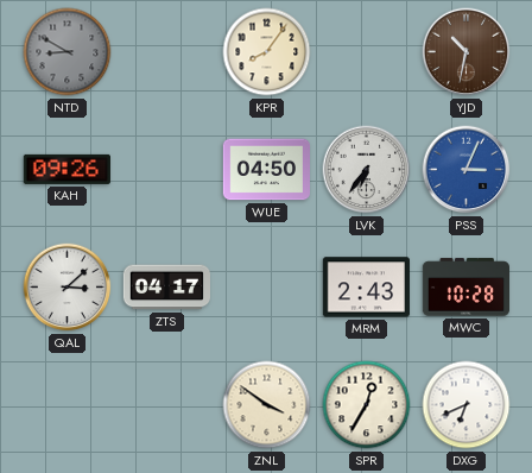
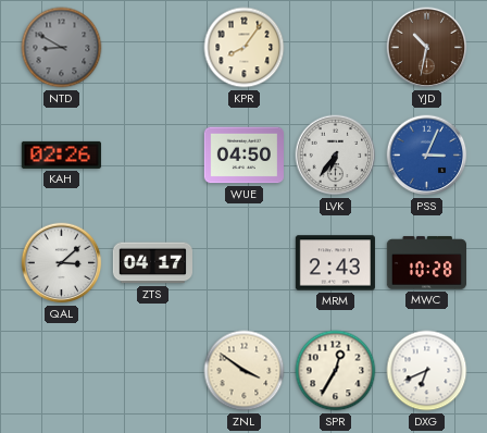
KAH: 09:26 -> 02:26
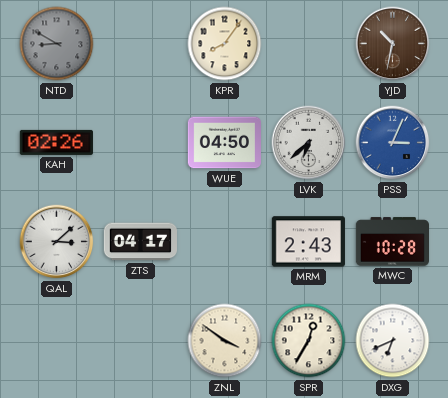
LVK: 6:36 -> 6:38
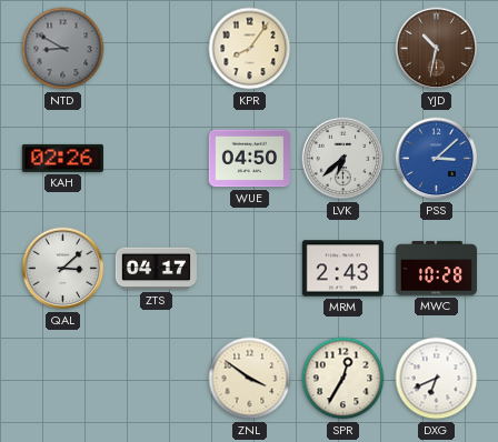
PSS: 3:04 -> 3:08
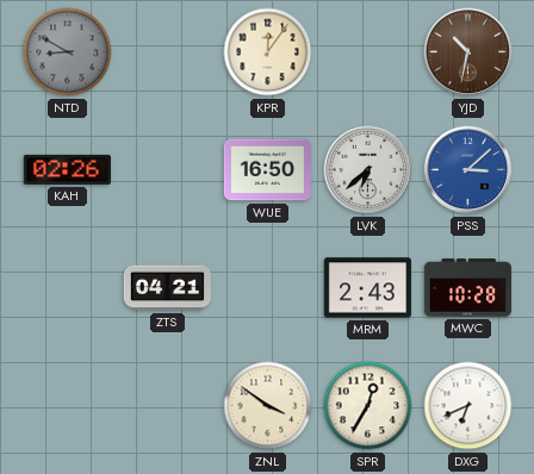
KPR: 8:06 -> 12:06
WUE: 04:50 -> 16:50
QAL: 3:08 -> none
ZTS: 04:17 -> 04:21
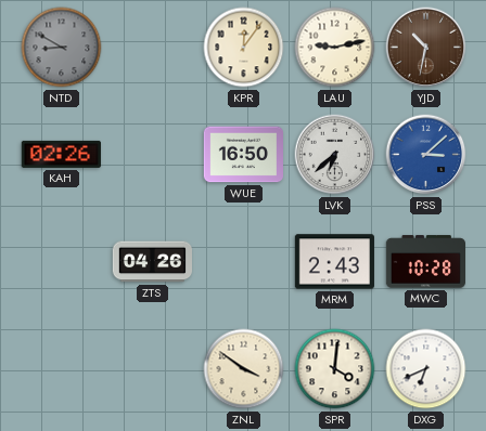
LAU: none -> 9:13
ZTS: 04:21 -> 04:26
SPR: 12:35 -> 4:01
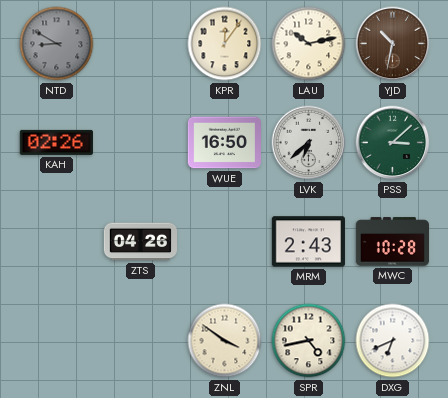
LAU: 9:13 -> 10:13
PSS dial: blue -> green
SPR: 4:01 -> 4:43
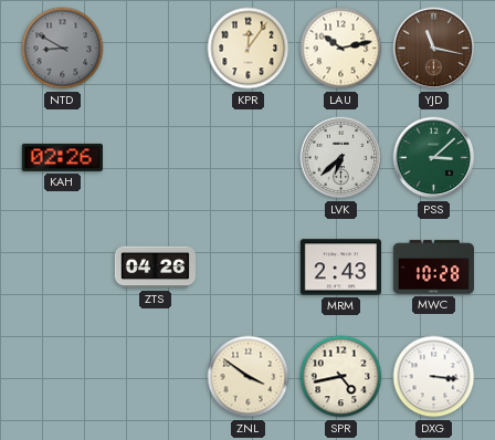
YJD: 10:32 -> 11:17
WUE: 16:50 -> none
DXG: 6:41 -> 3:16
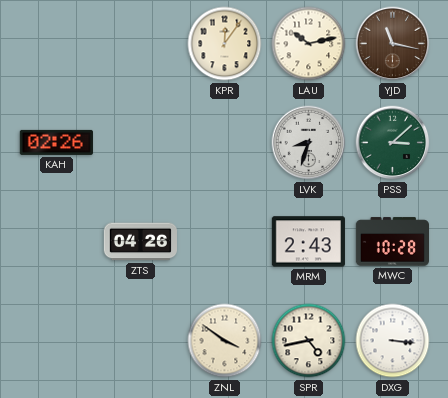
NTD: 8:50 -> none
LVK: 6:38 -> 8:33
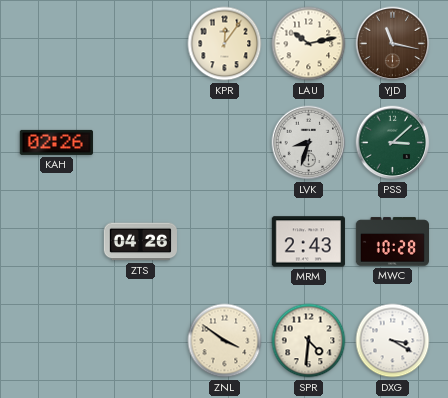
SPR: 4:43 -> 4:31
DXG: 3:16 -> 3:20
